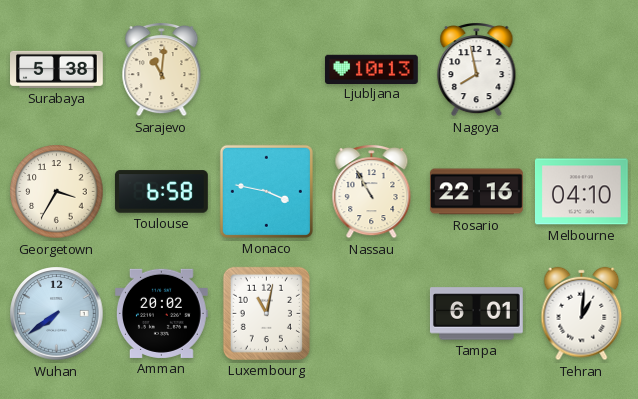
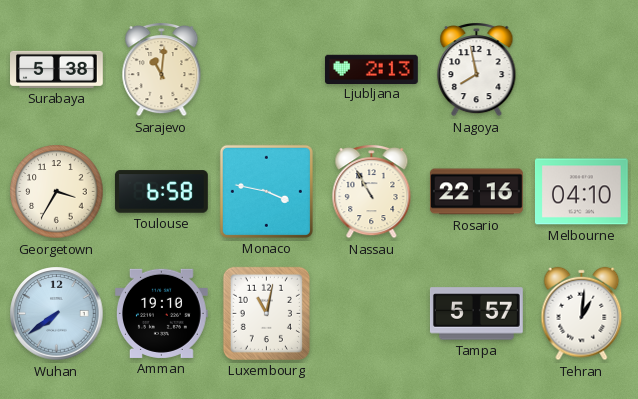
Ljubljana: 10:13 -> 2:13
Amman: 20:02 -> 19:10
Tampa: 6:01 -> 5:57
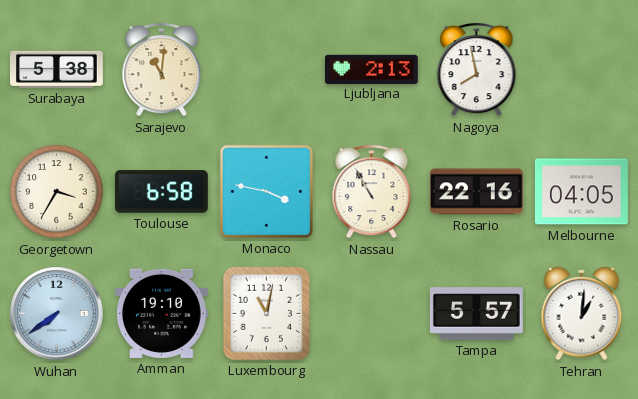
Melbourne: 04:10 -> 04:05
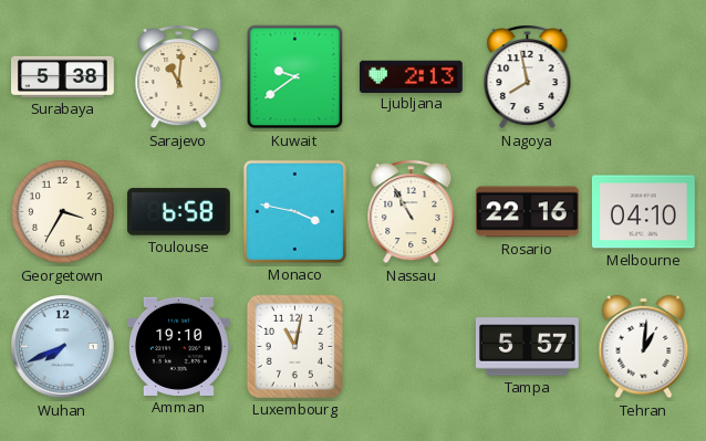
Kuwait: none -> 9:39
Melbourne: 04:05 -> 04:10
Wuhan: 7:39 -> 7:41
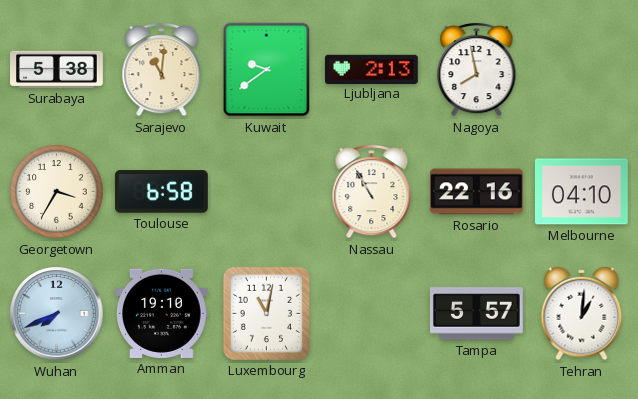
Monaco: 3:47 -> none
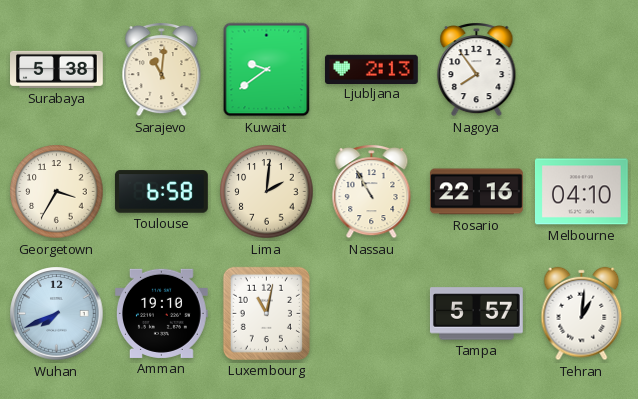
Nagoya: 7:58 -> 7:54
Lima: none -> 2:01
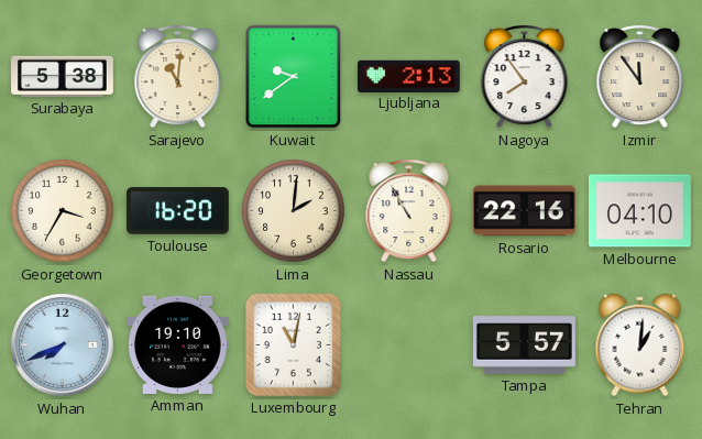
Izmir: none -> 11:54
Toulouse: 6:58 -> 16:20
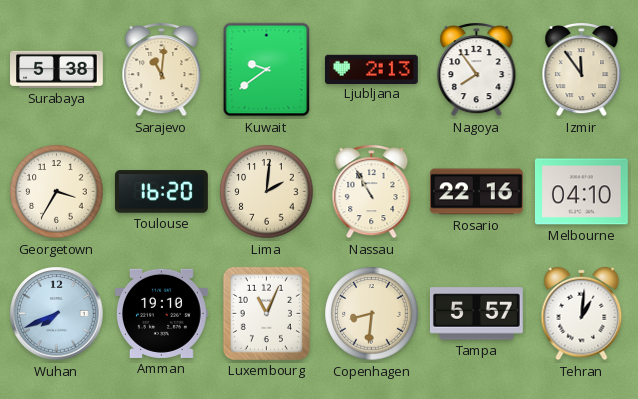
Luxembourg: 11:02 -> 11:04
Copenhagen: none -> 8:31
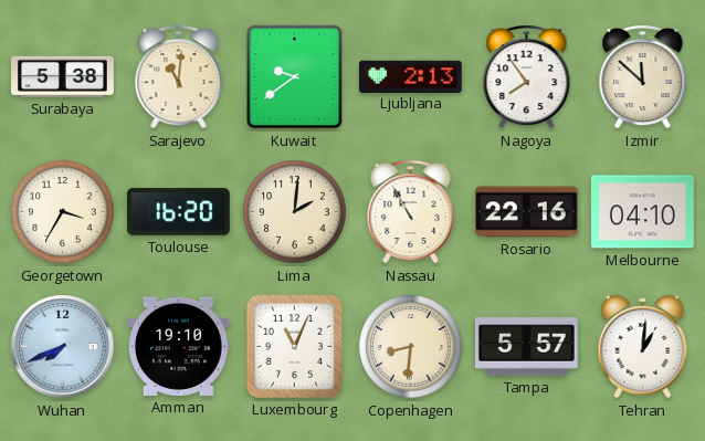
Izmir: 11:54 -> 11:52
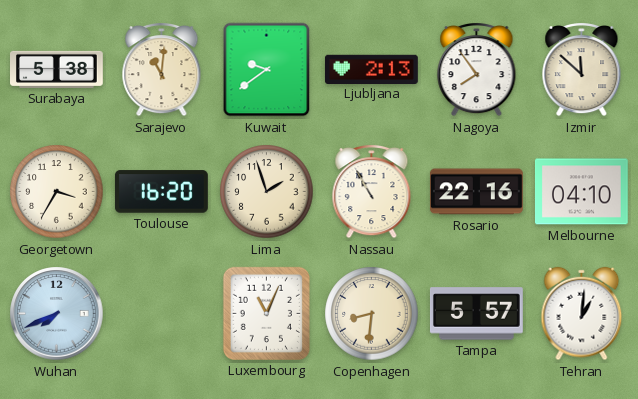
Lima: 2:01 -> 1:57
Amman: 19:10 -> none
